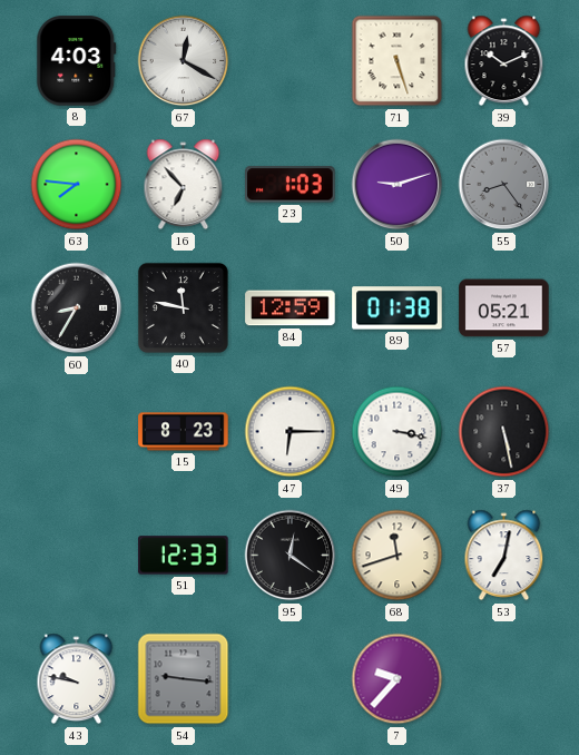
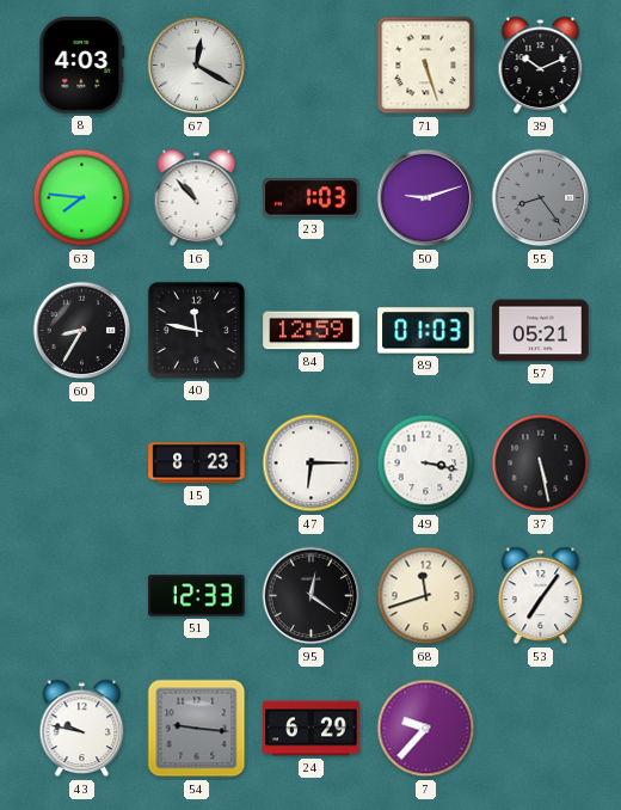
16: 6:53 -> 10:53
89: 01:38 -> 01:03
53: 7:02 -> 7:06
24: none -> 6:29
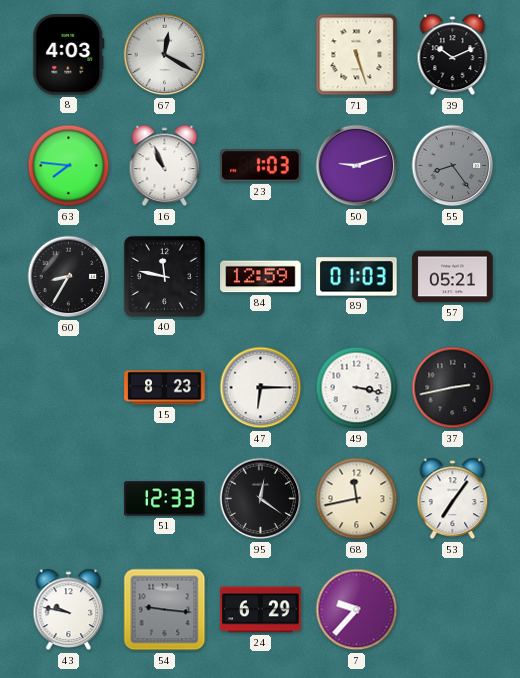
16: 10:53 -> 10:56
37: 5:28 -> 2:43
68: 11:42 -> 11:43
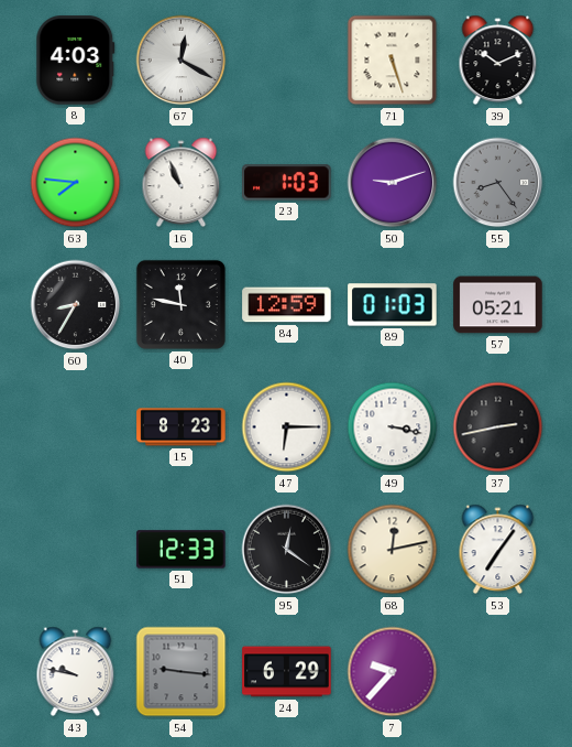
68: 11:43 -> 12:13
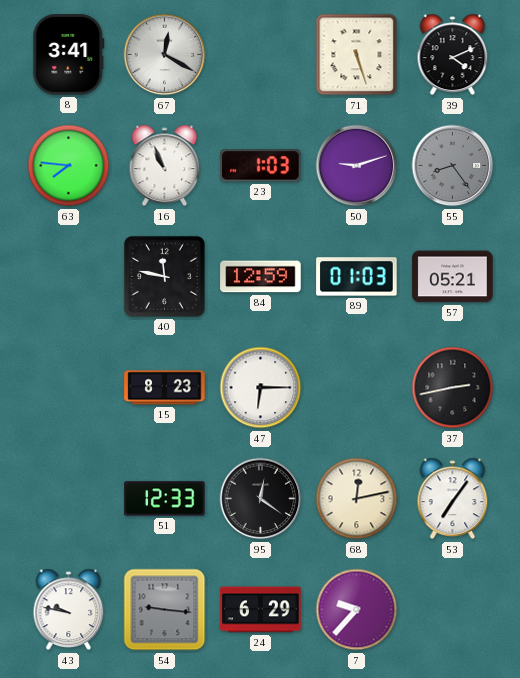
8: 4:03 -> 3:41
39: 10:11 -> 4:11
60: 8:35 -> none
49: 3:17 -> none
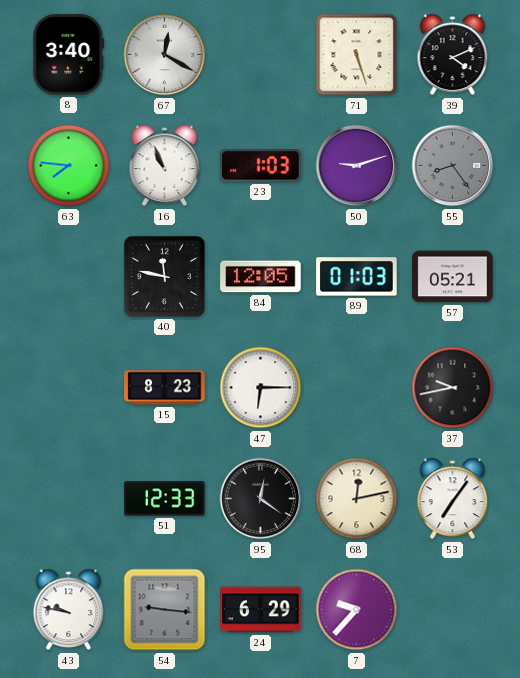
8: 3:41 -> 3:40
84: 12:59 -> 12:05
37: 2:43 -> 9:43
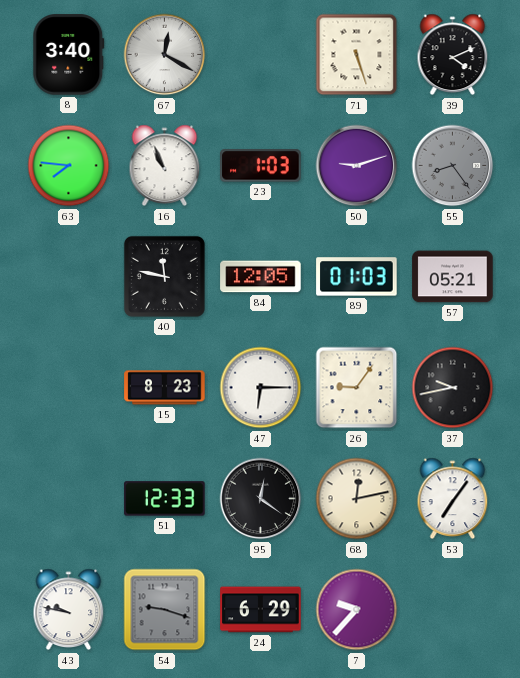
26: none -> 9:06
54: 9:16 -> 9:18
